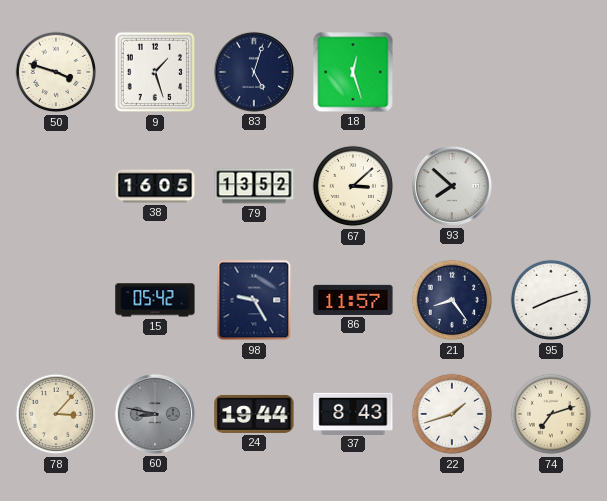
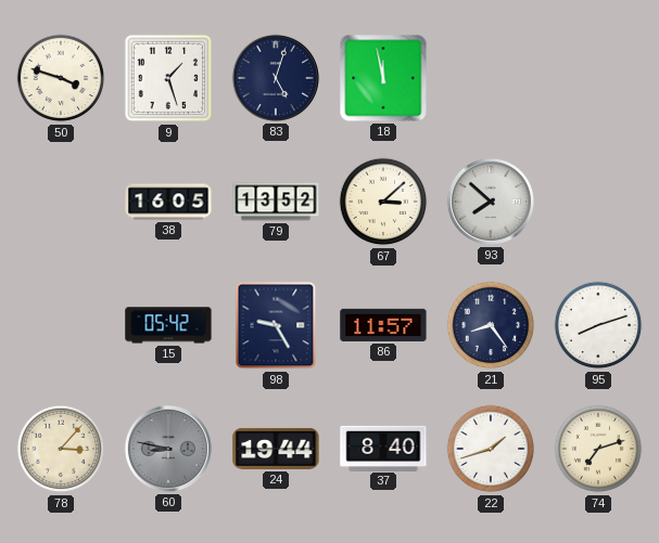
18: 12:27 -> 11:58
37: 8:43 -> 8:40
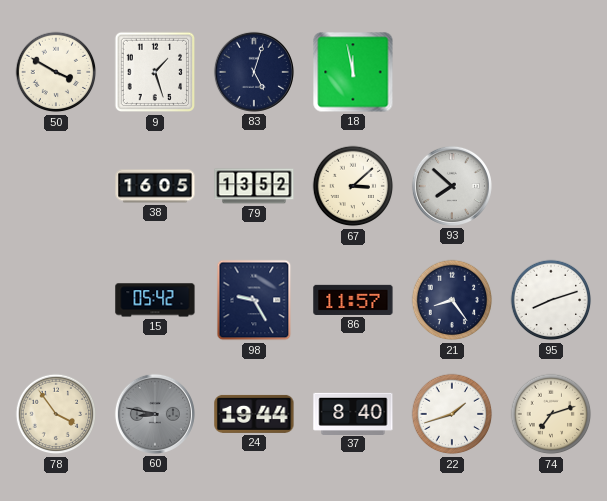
50: 3:48 -> 3:50
78: 3:07 -> 3:54
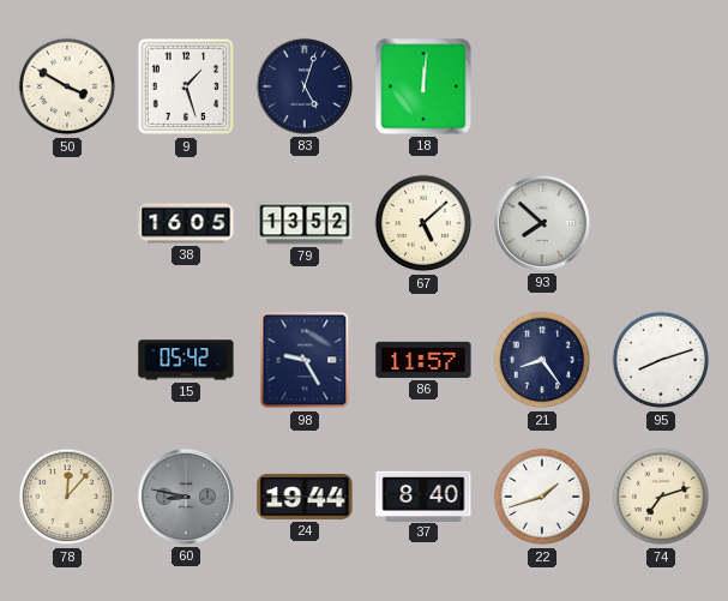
18: 11:58 -> 12:01
67: 3:08 -> 5:08
78: 3:54 -> 12:07
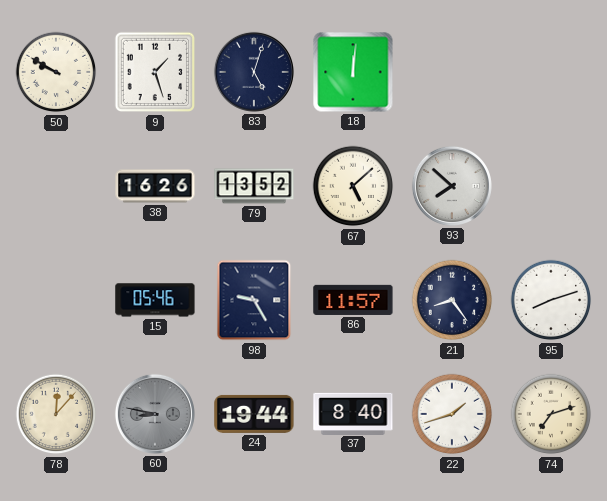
50: 3:50 -> 9:50
38: 16:05 -> 16:26
15: 05:42 -> 05:46
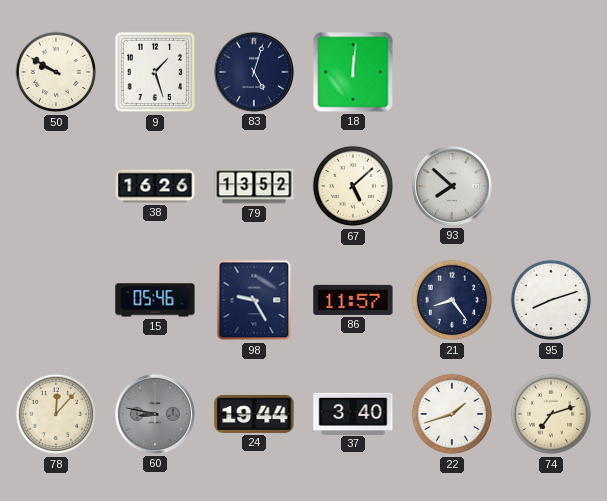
37: 8:40 -> 3:40
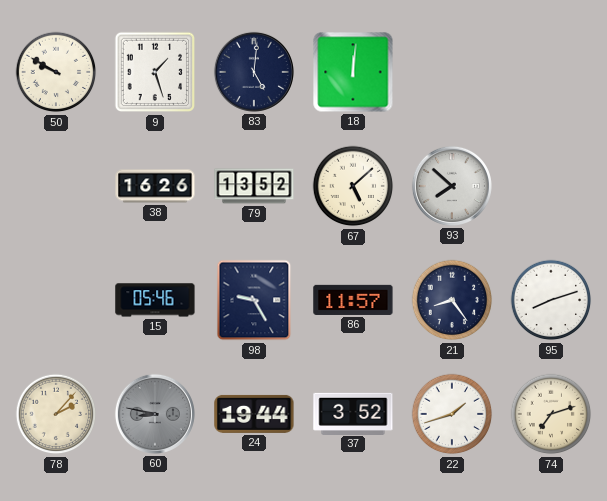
83: 5:03 -> 5:01
78: 12:07 -> 2:07
37: 3:40 -> 3:52
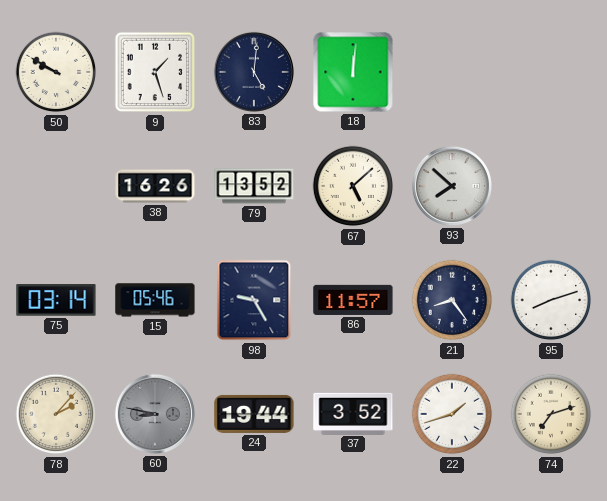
75: none -> 03:14
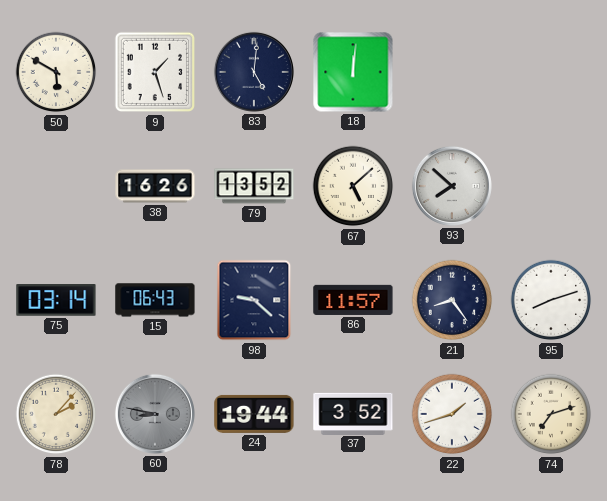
50: 9:50 -> 5:50
15: 05:46 -> 06:43
98: 9:25 -> 9:22
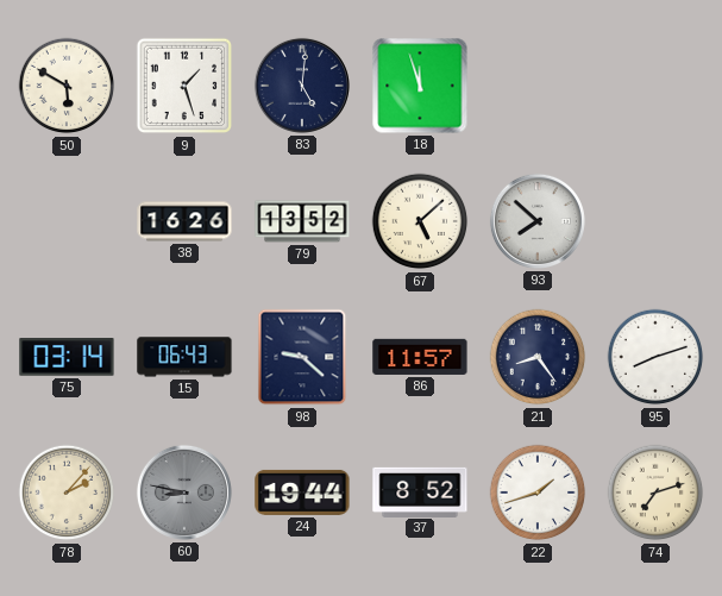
18: 12:01 -> 11:57
37: 3:52 -> 8:52
